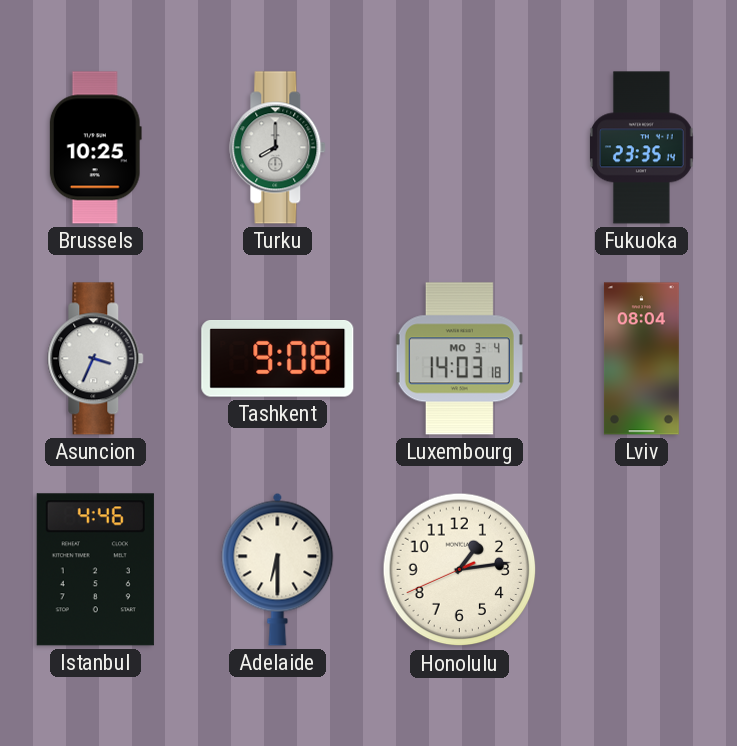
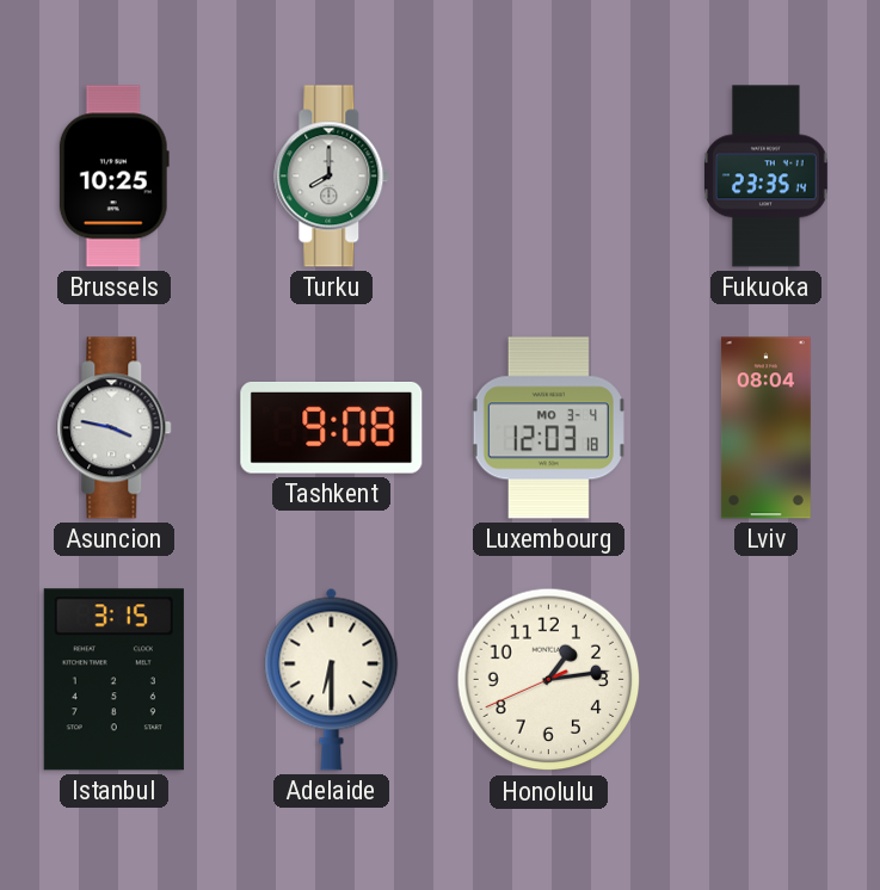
Asuncion: 3:34 -> 3:47
Luxembourg: 14:03 -> 12:03
Istanbul: 4:46 -> 3:15
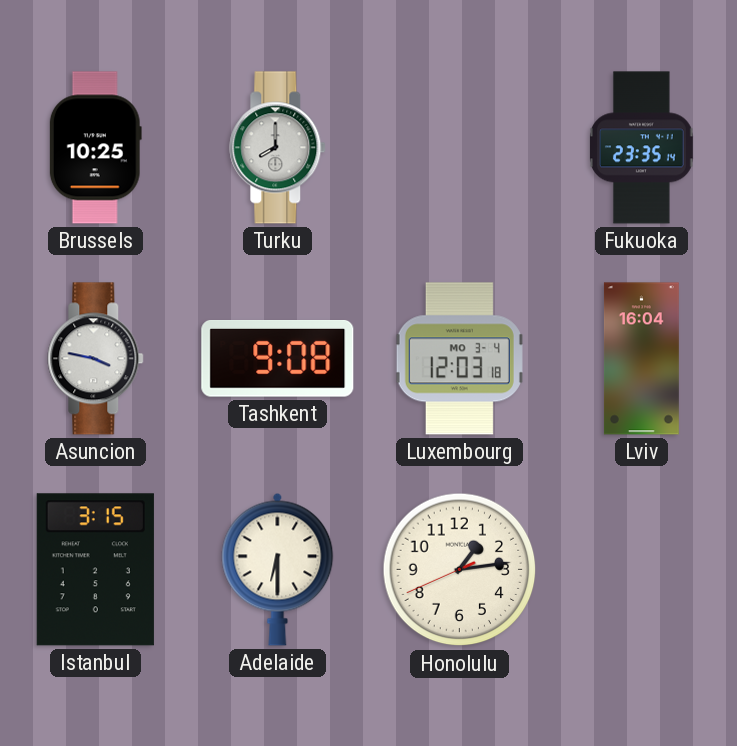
Lviv: 08:04 -> 16:04
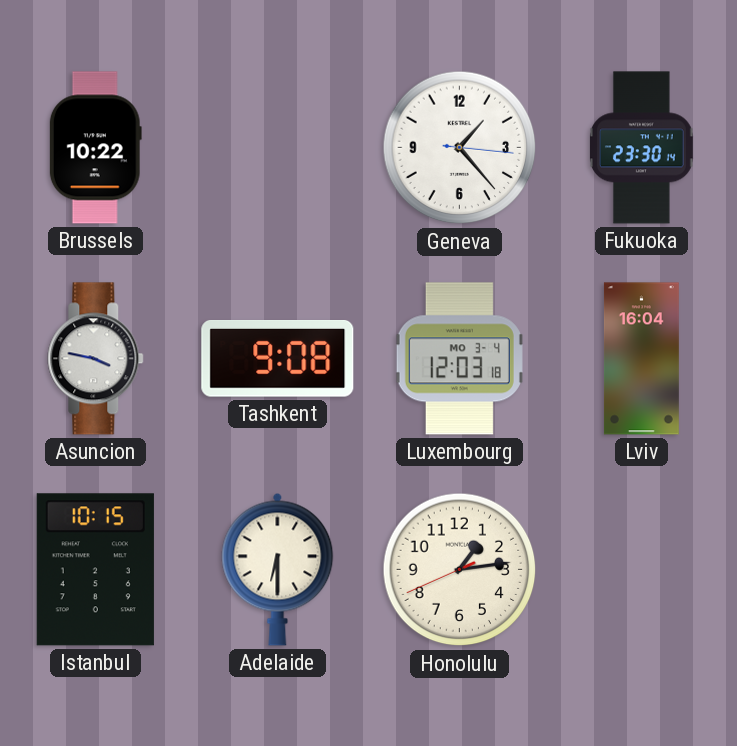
Brussels: 10:25 -> 10:22
Turku: 8:00 -> none
Geneva: none -> 1:23
Fukuoka: 23:35 -> 23:30
Istanbul: 3:15 -> 10:15
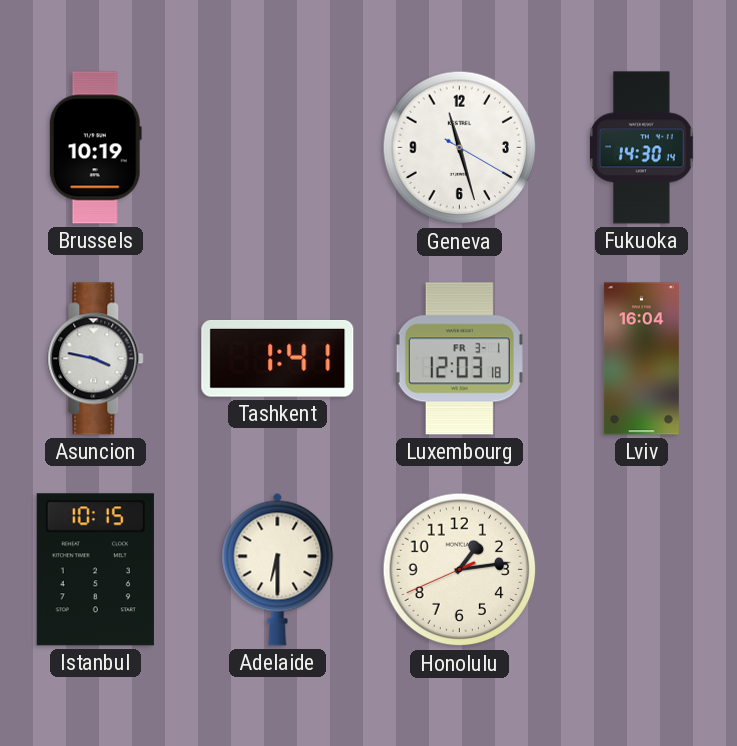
Brussels: 10:22 -> 10:19
Geneva: 1:23 -> 11:27
Fukuoka: 23:30 -> 14:30
Tashkent: 9:08 -> 1:41
Luxembourg date: MO 3-4 -> FR 3-1
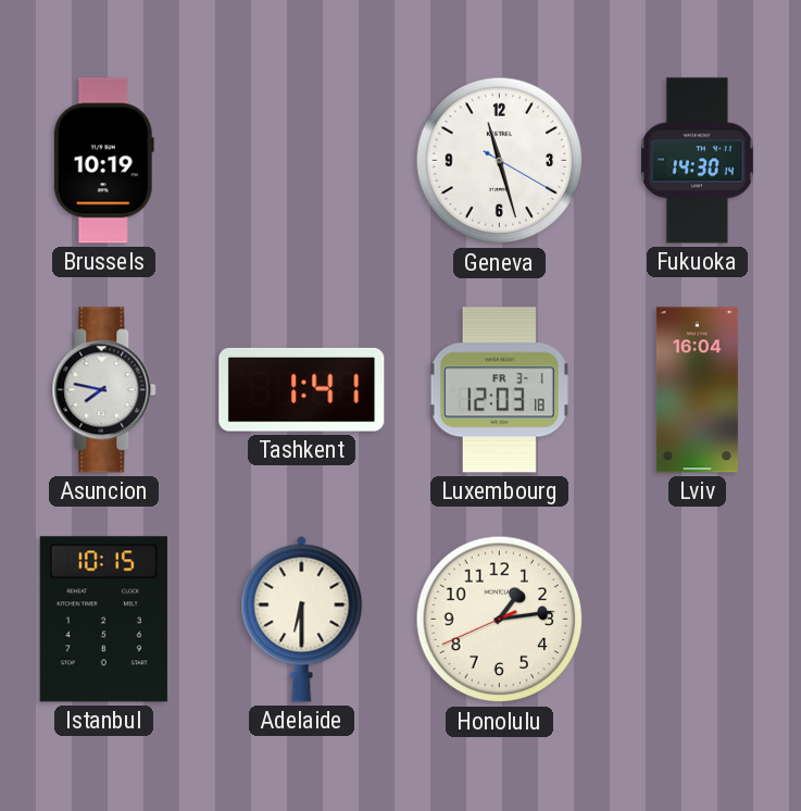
Asuncion: 3:47 -> 7:47
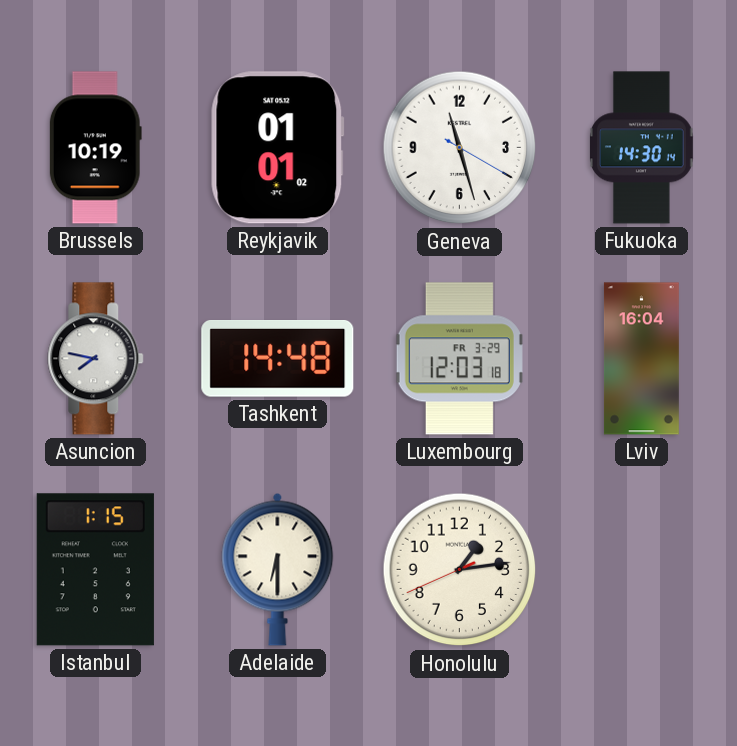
Reykjavik: none -> 01:01
Tashkent: 1:41 -> 14:48
Luxembourg date: FR 3-1 -> FR 3-29
Istanbul: 10:15 -> 1:15
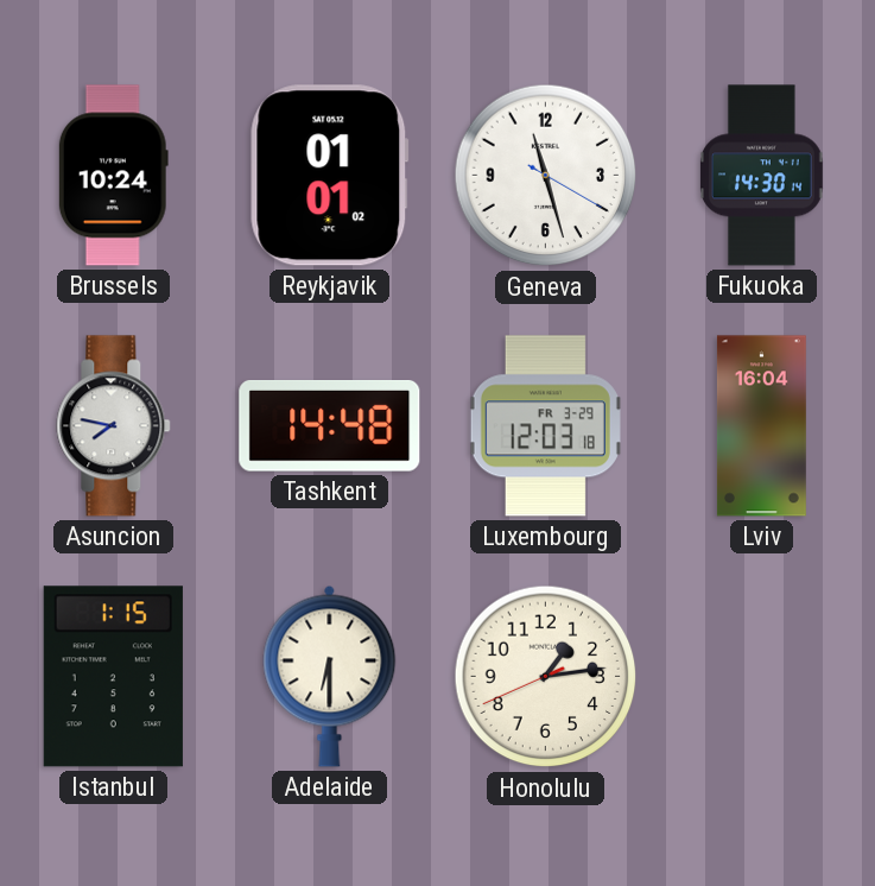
Brussels: 10:19 -> 10:24
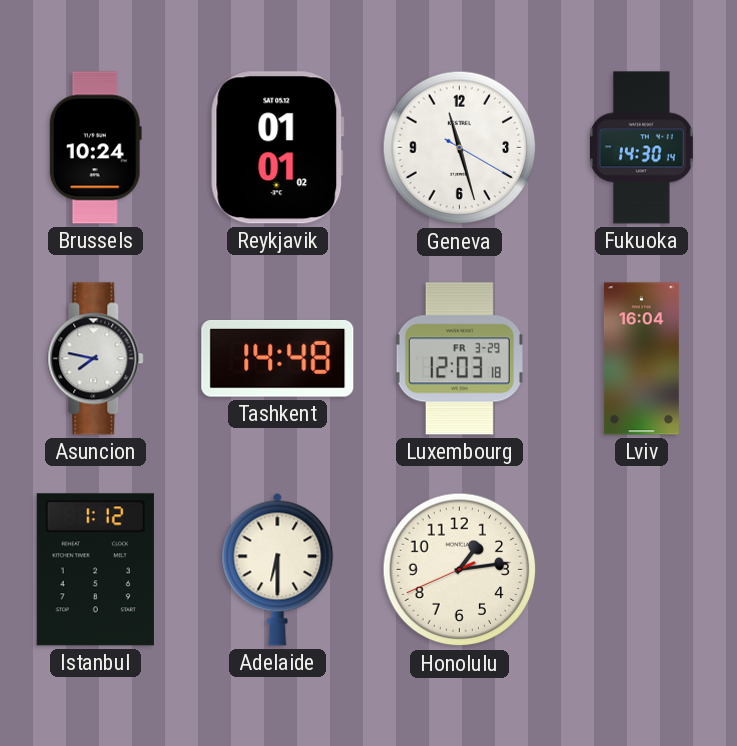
Istanbul: 1:15 -> 1:12
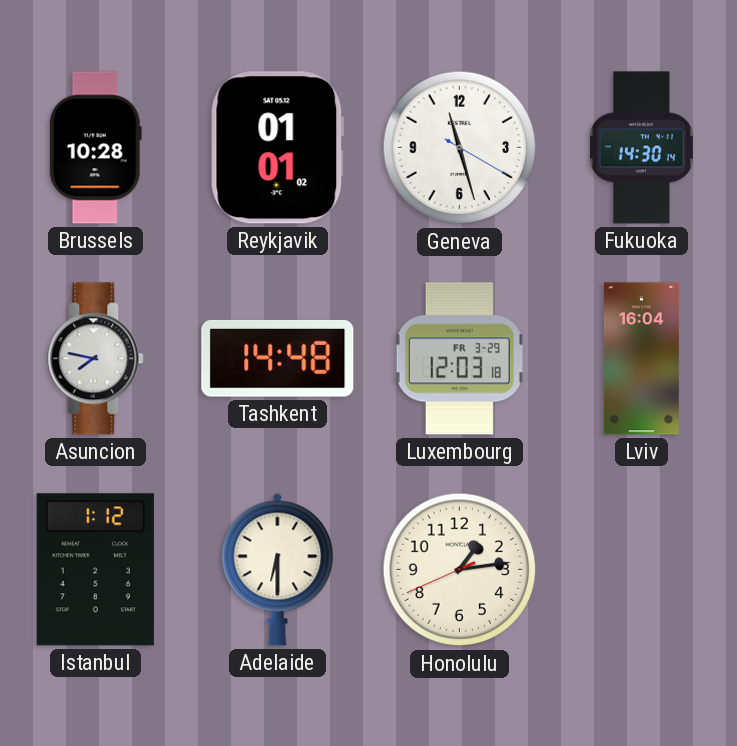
Brussels: 10:24 -> 10:28
